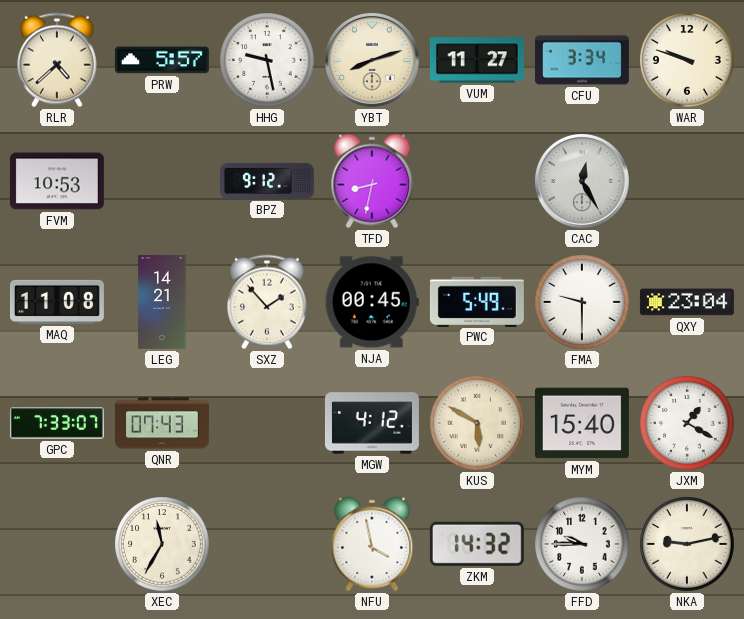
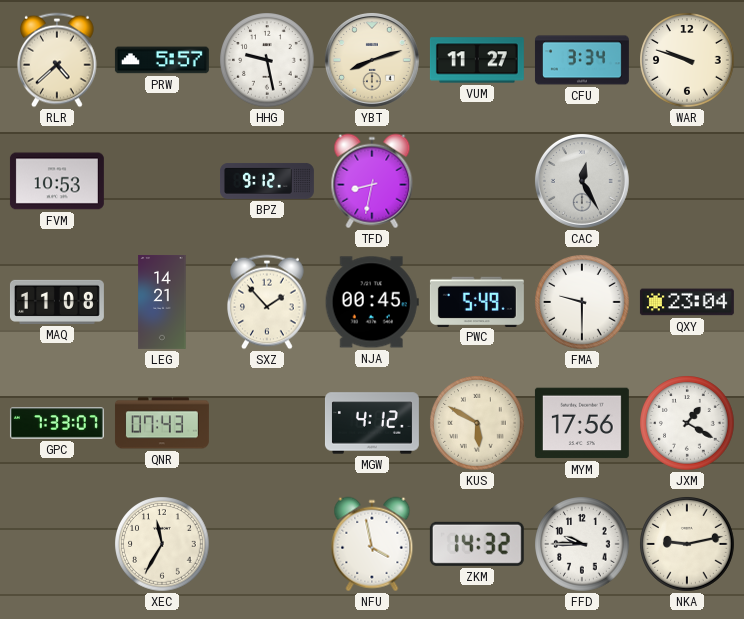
MYM: 15:40 -> 17:56
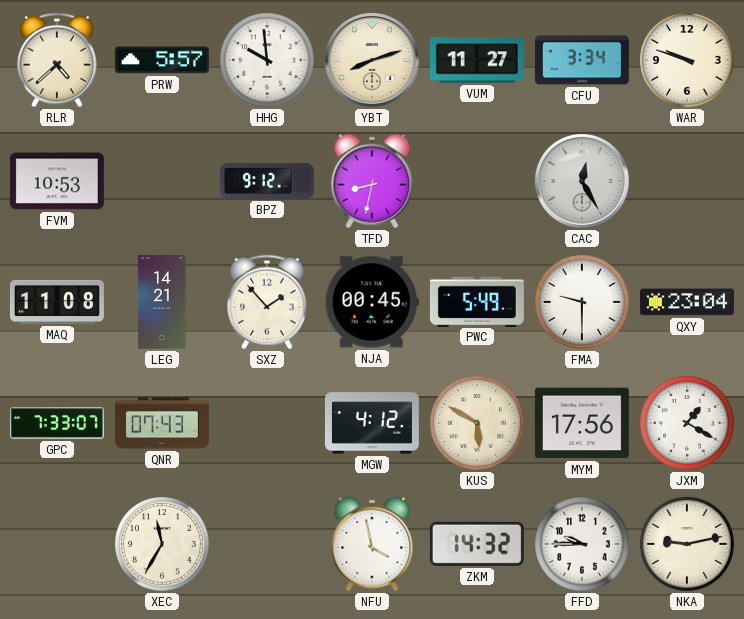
HHG: 9:28 -> 9:59
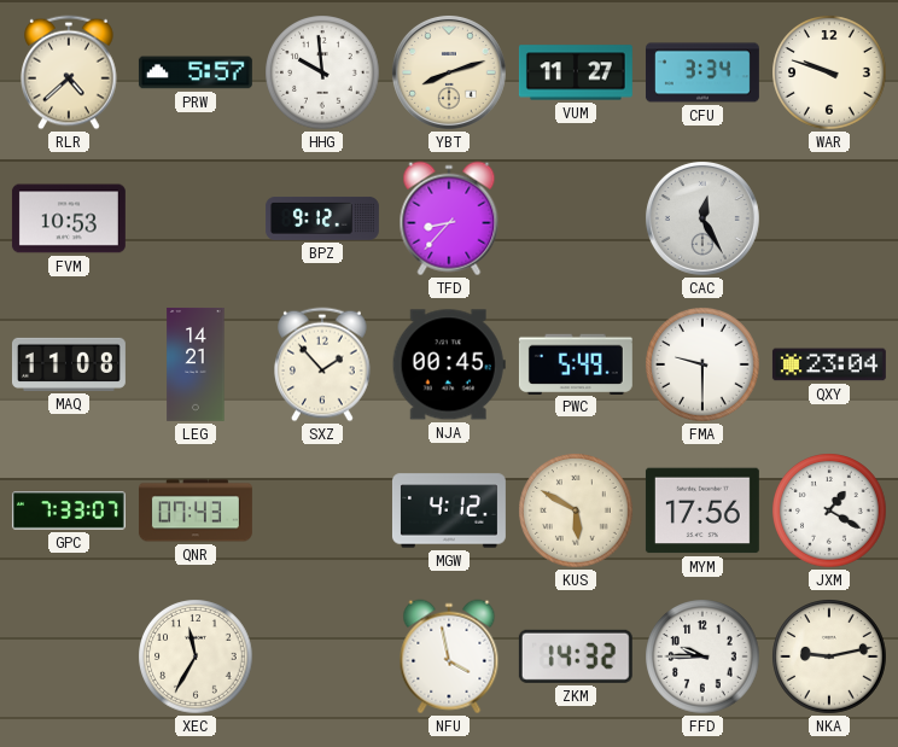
TFD: 8:32 -> 8:37
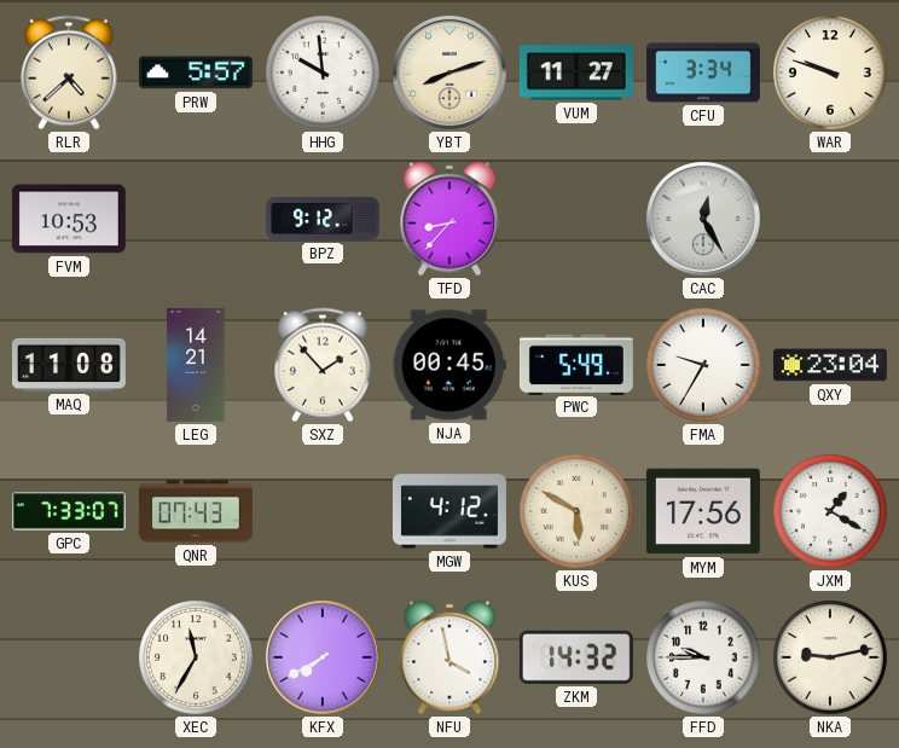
FMA: 9:30 -> 9:35
KFX: none -> 7:40
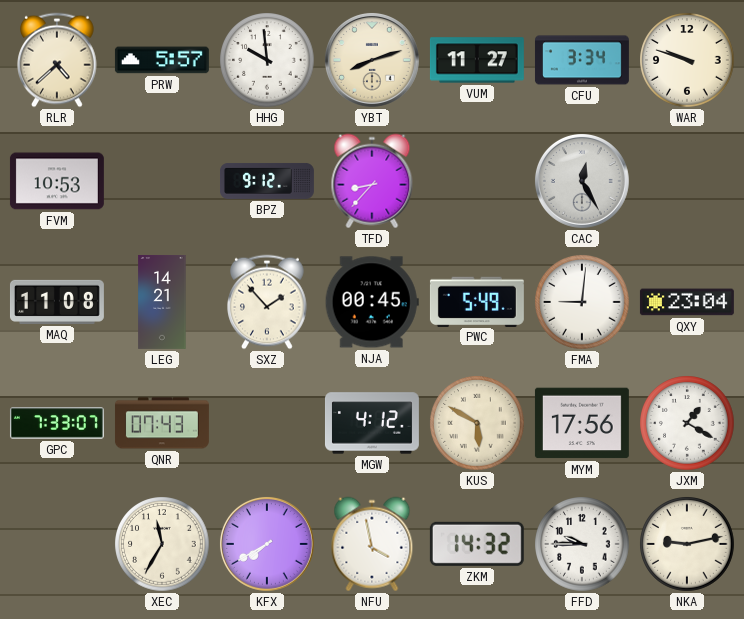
FMA: 9:35 -> 9:01
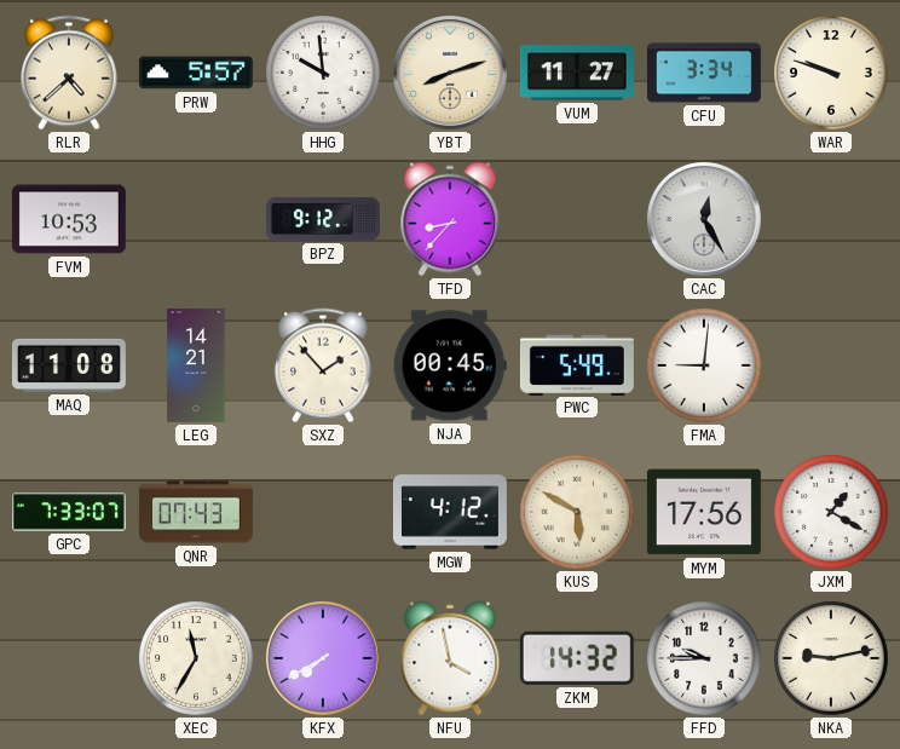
QXY: 23:04 -> none
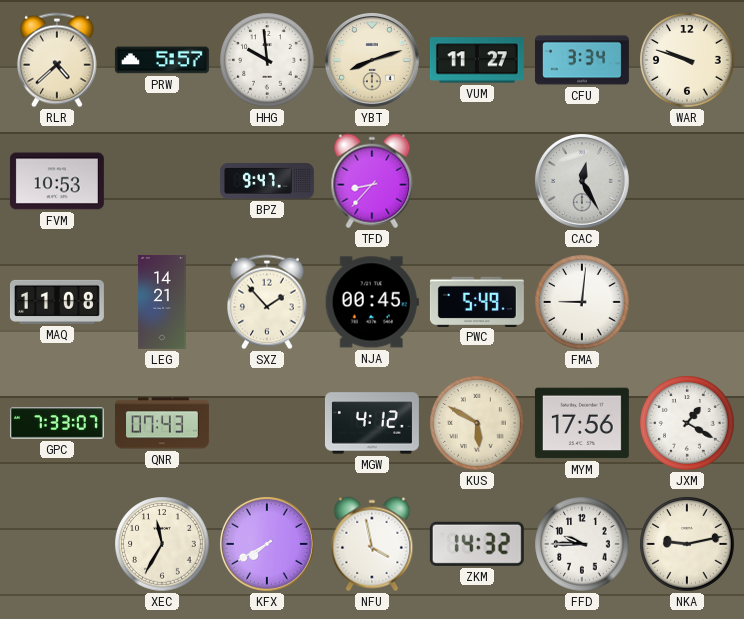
BPZ: 9:12 -> 9:47
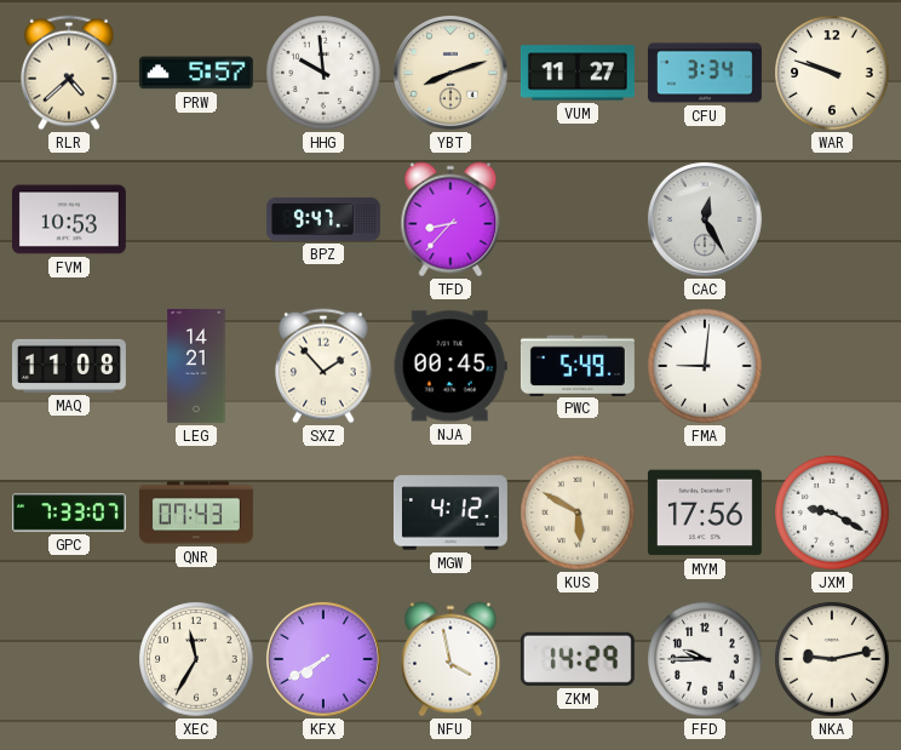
JXM: 1:20 -> 9:20
ZKM: 14:32 -> 14:29
